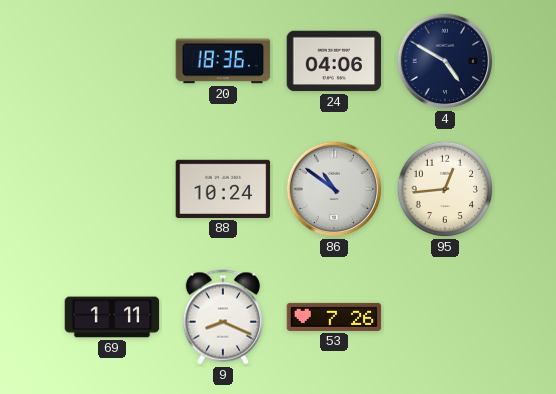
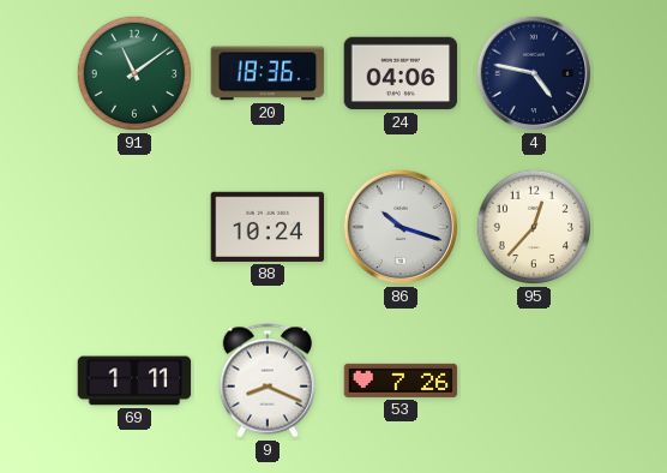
91: none -> 11:09
4: 4:50 -> 4:47
86: 10:51 -> 10:18
95: 12:44 -> 12:37
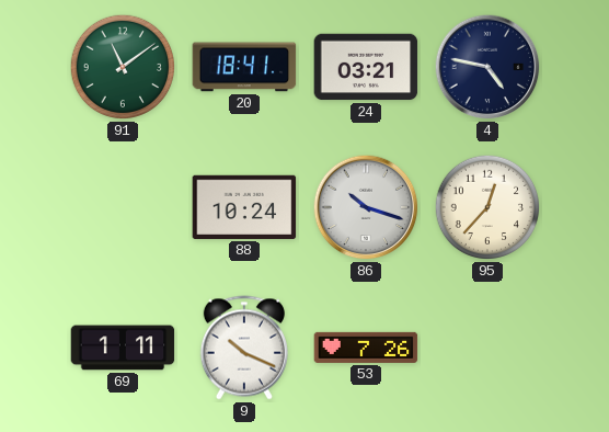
20: 18:36 -> 18:41
24: 04:06 -> 03:21
9: 8:19 -> 10:19
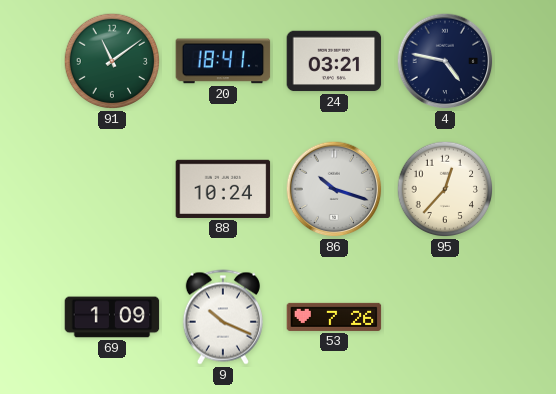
69: 1:11 -> 1:09
